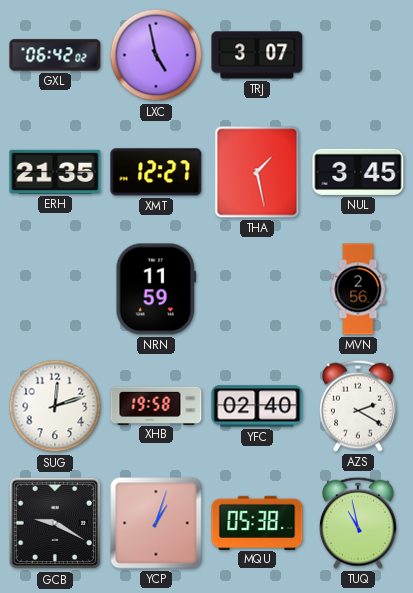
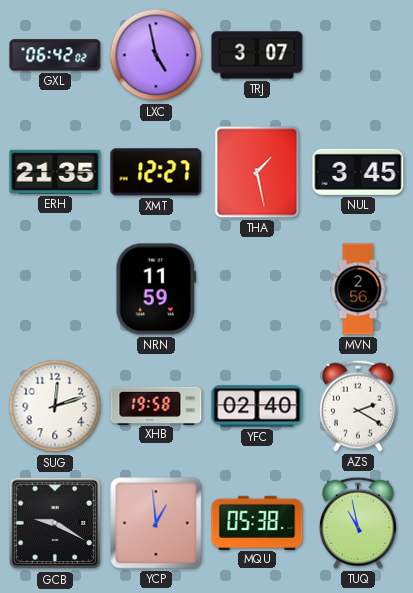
YCP: 1:03 -> 12:59
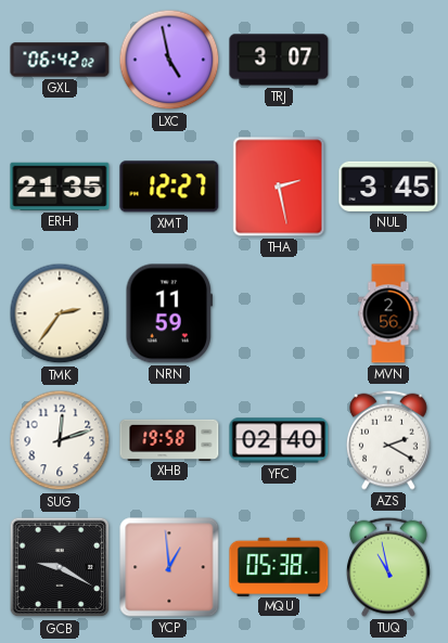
THA: 1:28 -> 2:28
TMK: none -> 2:36
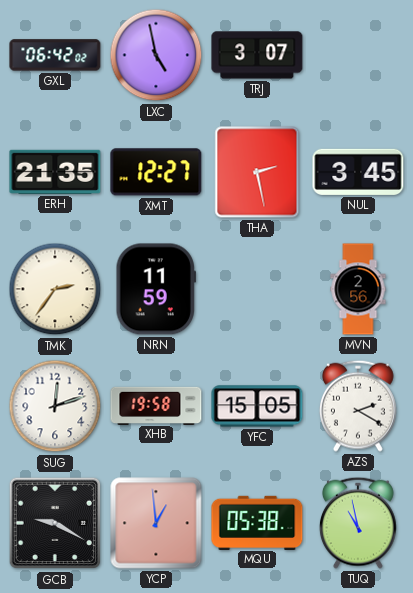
YFC: 02:40 -> 15:05
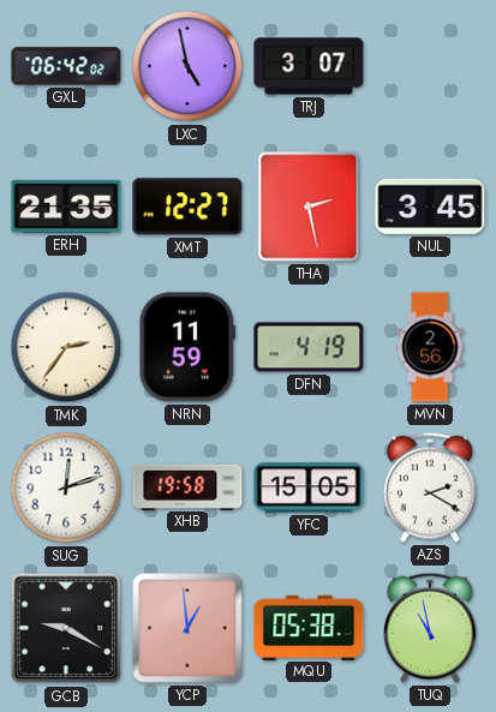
DFN: none -> 4:19
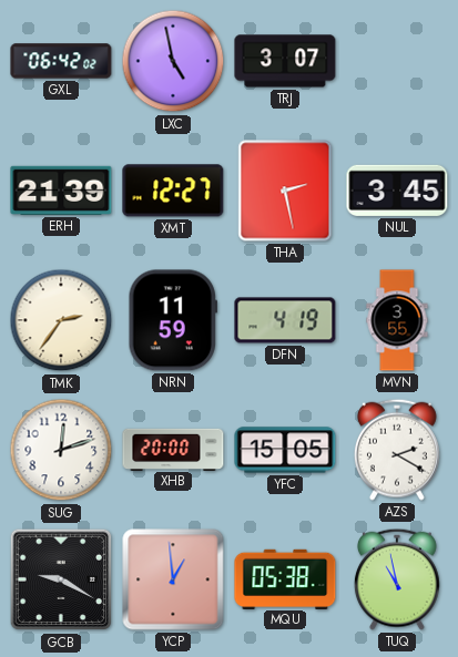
ERH: 21:35 -> 21:39
MVN: 2:56 -> 3:55
XHB: 19:58 -> 20:00
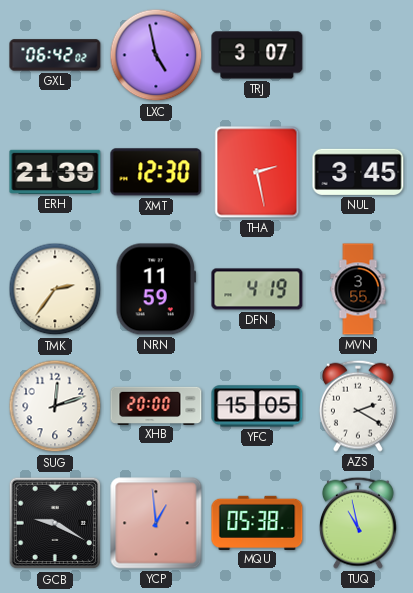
XMT: 12:27 -> 12:30
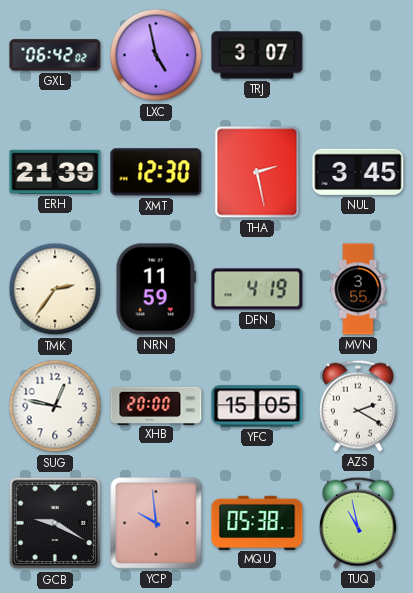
SUG: 12:12 -> 12:47
YCP: 12:59 -> 9:59
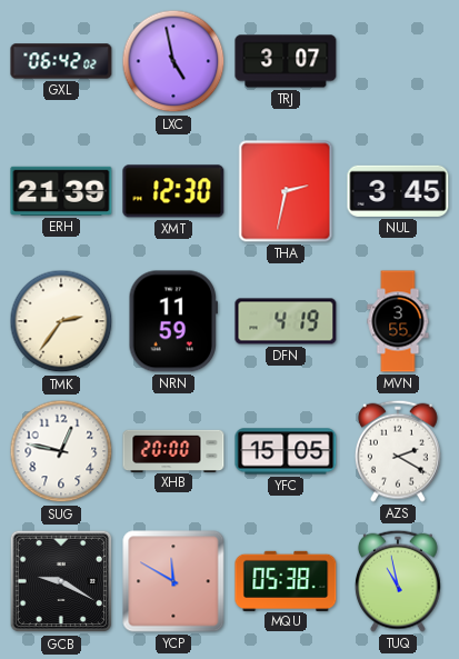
THA: 2:28 -> 2:32
YCP: 9:59 -> 11:50
